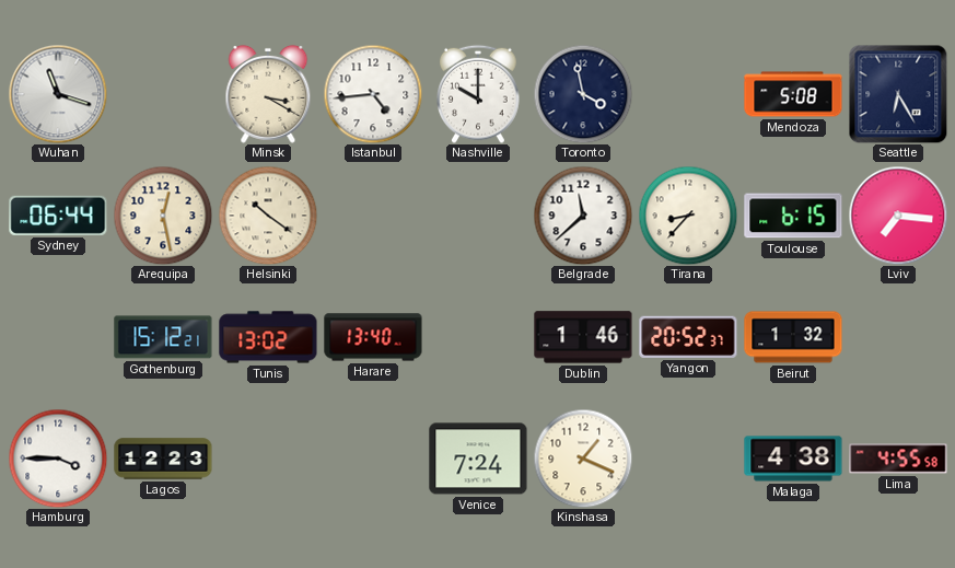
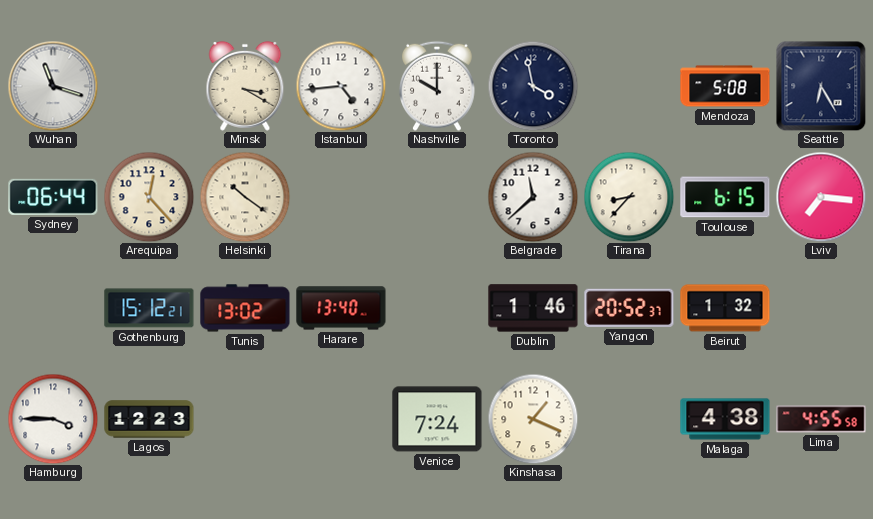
Arequipa: 12:28 -> 12:23
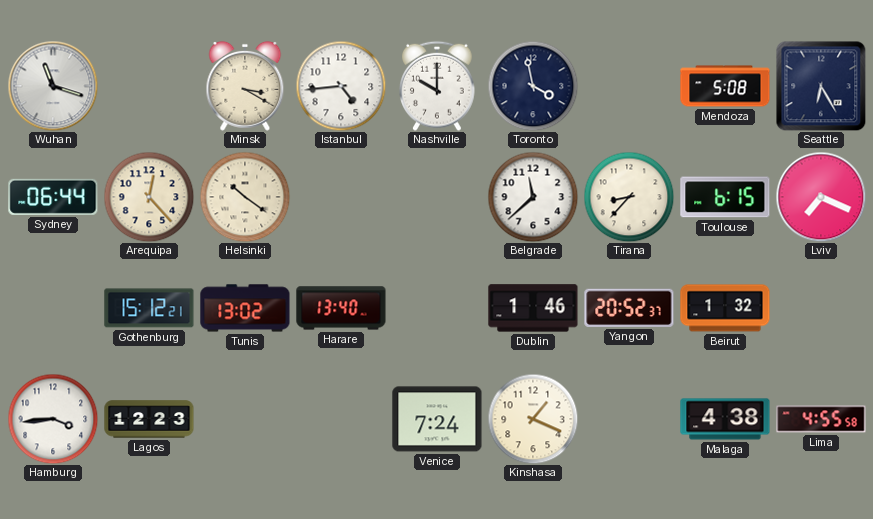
Lviv: 7:16 -> 7:19
Hamburg: 3:45 -> 3:44
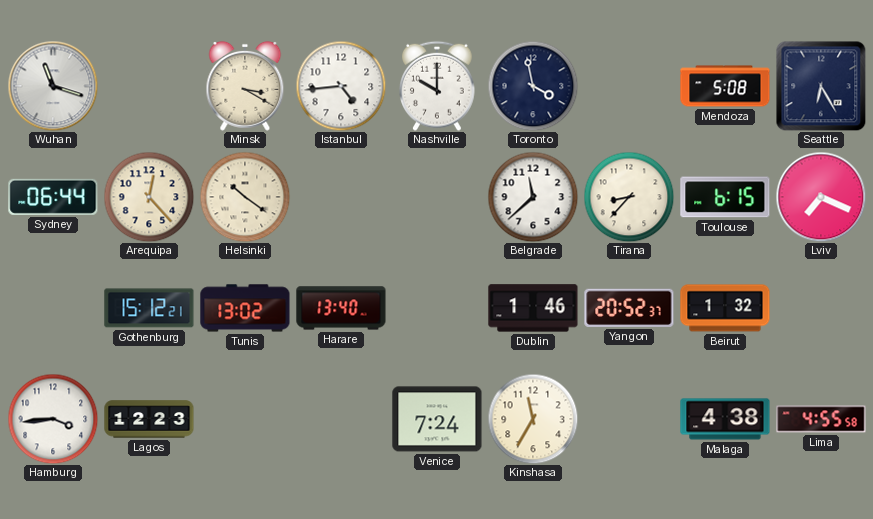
Kinshasa: 1:19 -> 11:35
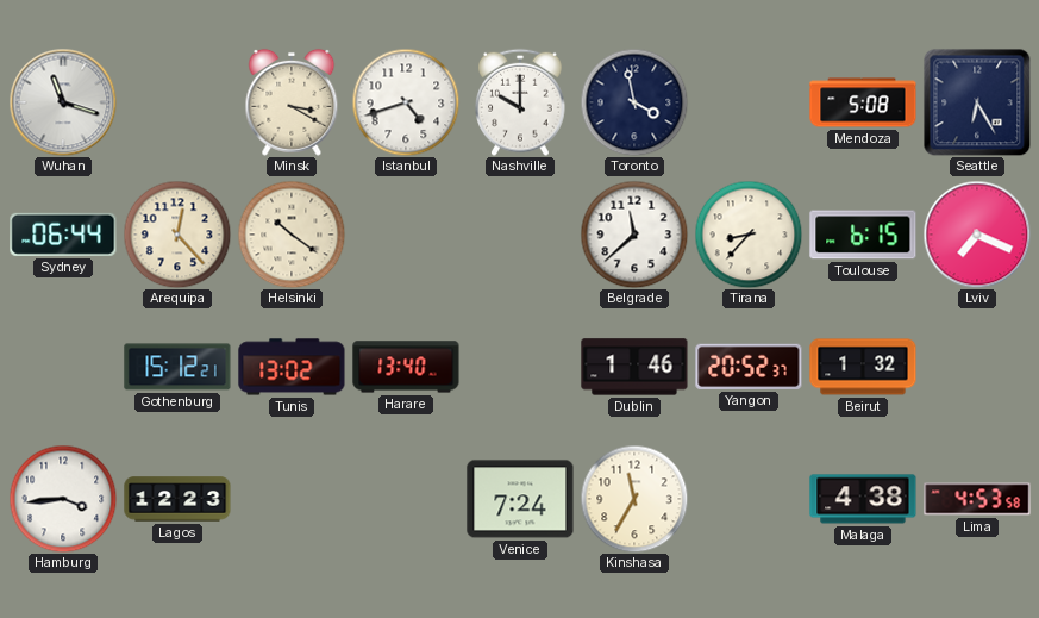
Istanbul: 4:44 -> 4:42
Lima: 4:55 -> 4:53
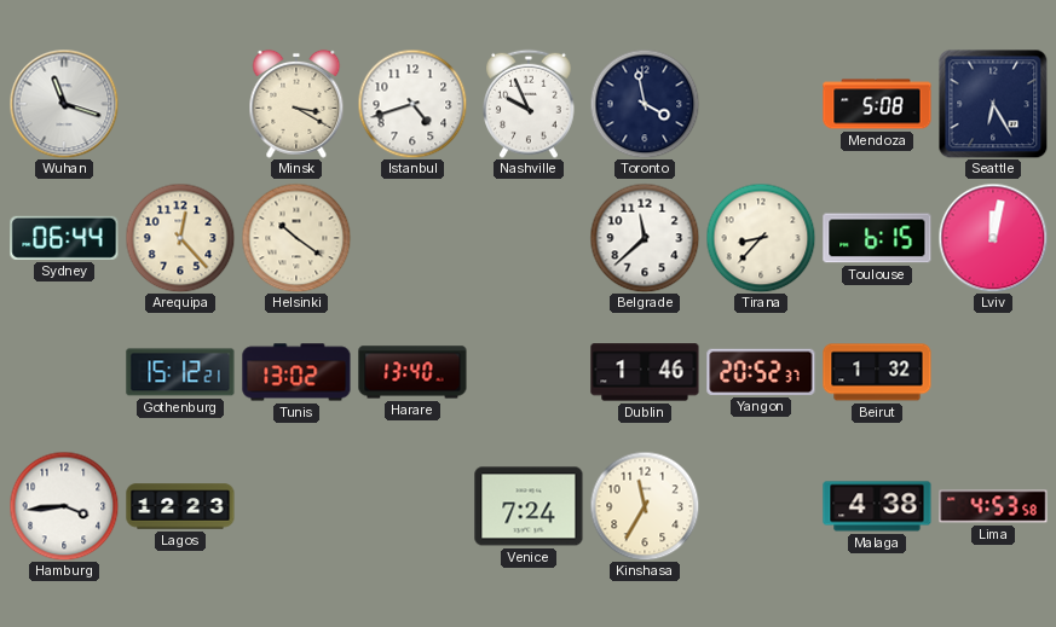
Nashville: 10:00 -> 9:56
Lviv: 7:19 -> 12:02
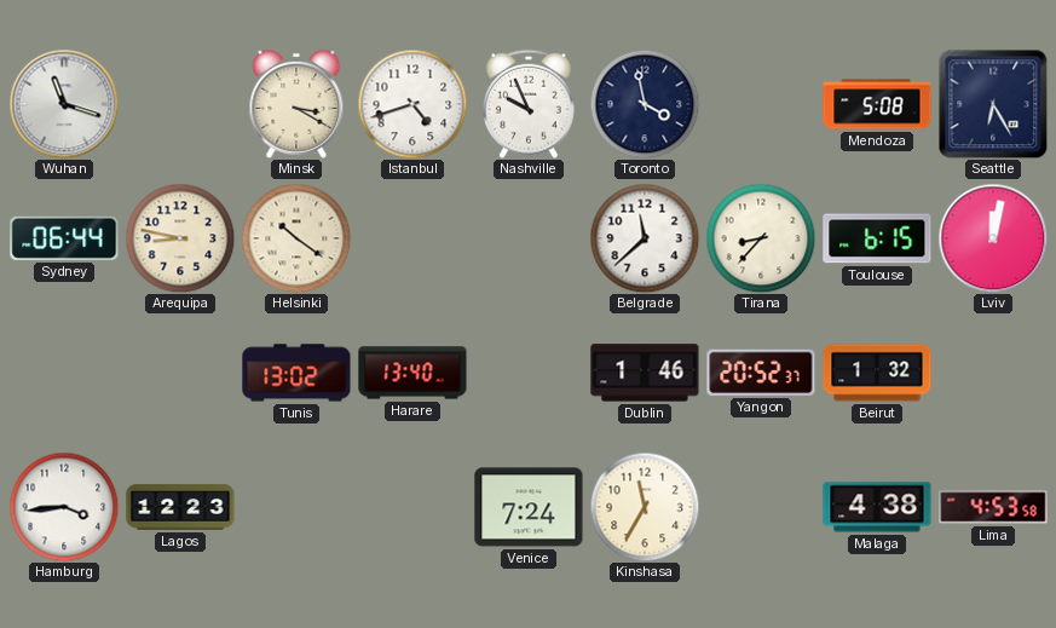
Arequipa: 12:23 -> 8:47
Gothenburg: 15:12 -> none
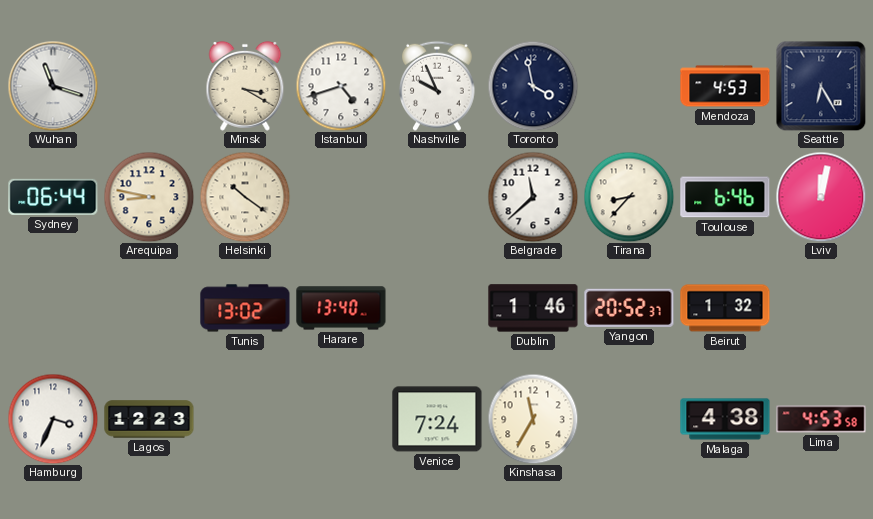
Mendoza: 5:08 -> 4:53
Toulouse: 6:15 -> 6:46
Hamburg: 3:44 -> 3:34
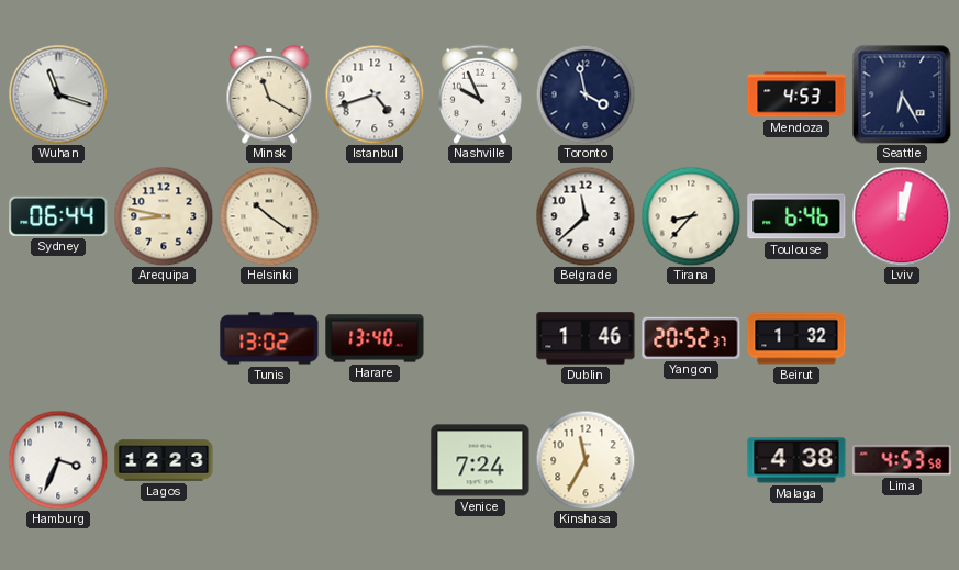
Minsk: 3:20 -> 11:20
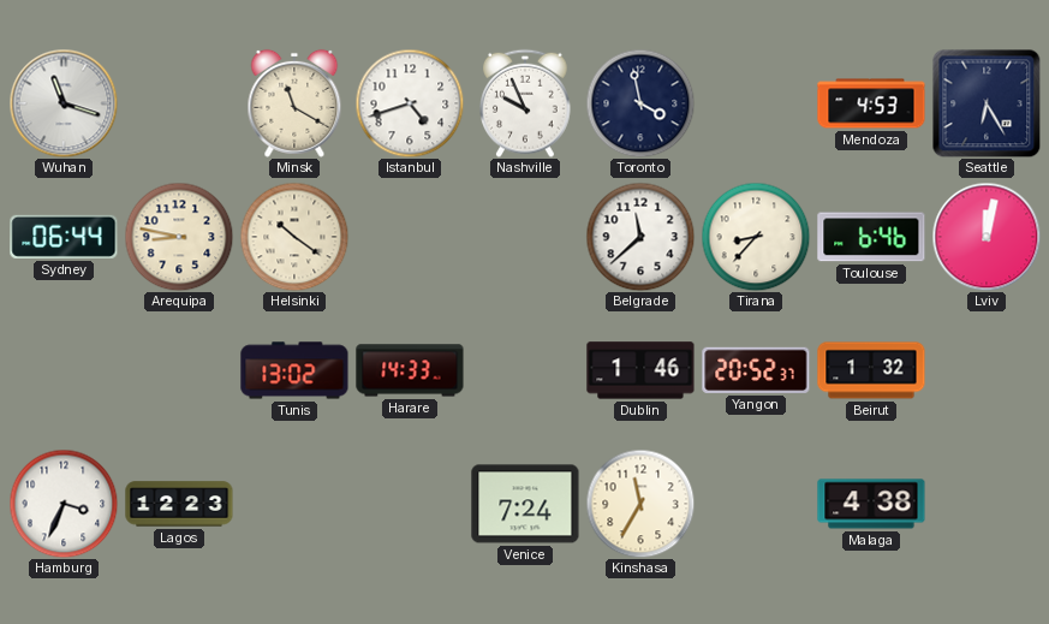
Harare: 13:40 -> 14:33
Lima: 4:53 -> none
